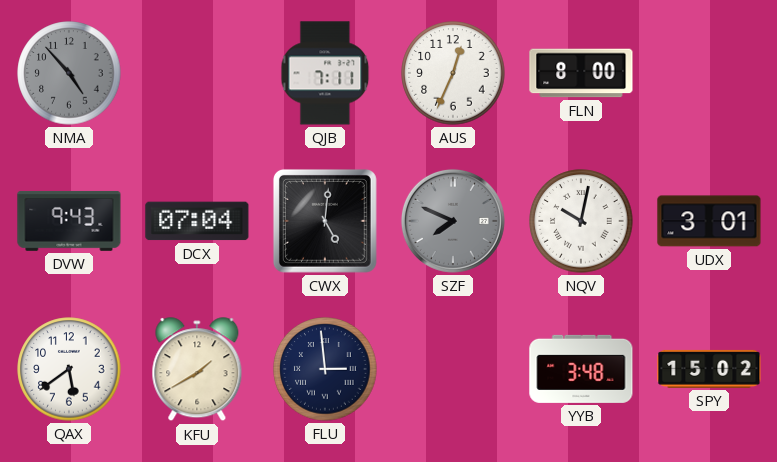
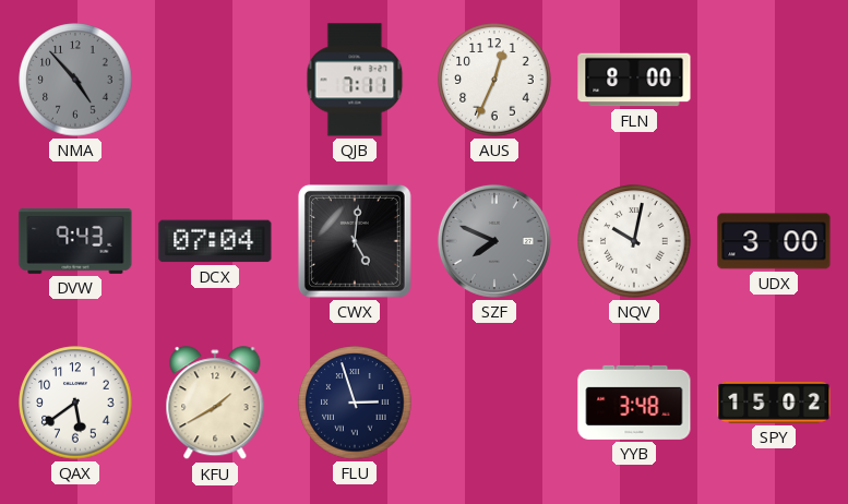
UDX: 3:01 -> 3:00
FLU: 2:59 -> 2:57
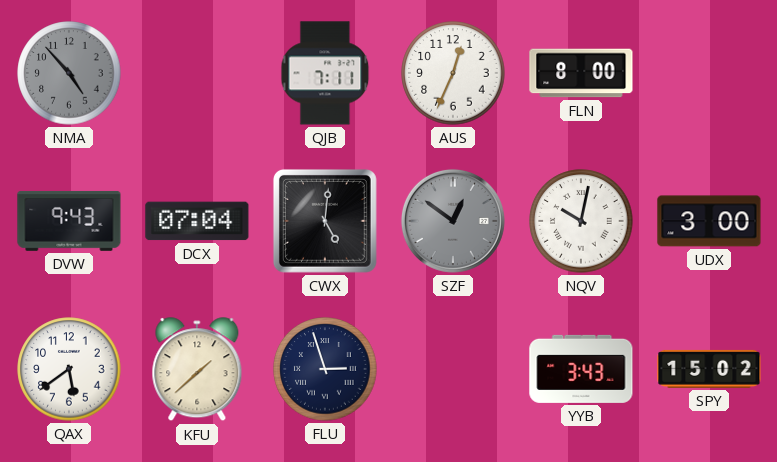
SZF: 7:49 -> 12:51
KFU: 1:40 -> 1:38
YYB: 3:48 -> 3:43
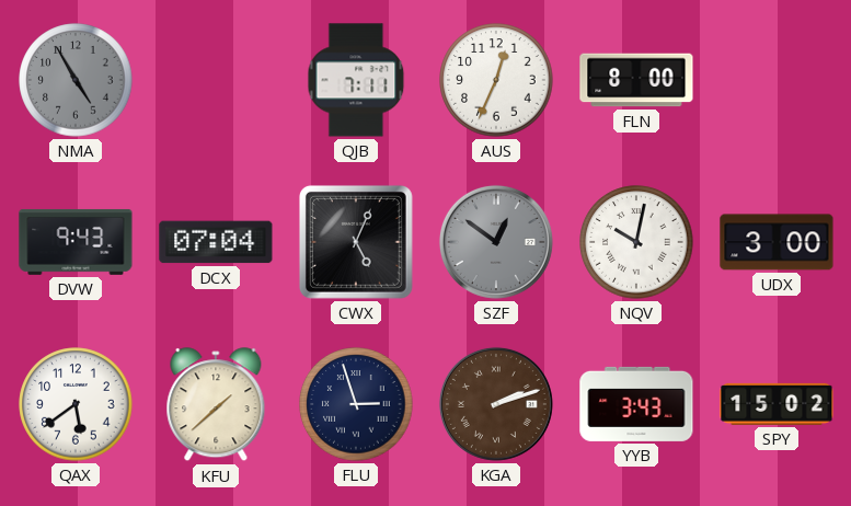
NMA: 4:53 -> 4:55
CWX: 5:01 -> 5:04
KGA: none -> 2:12
